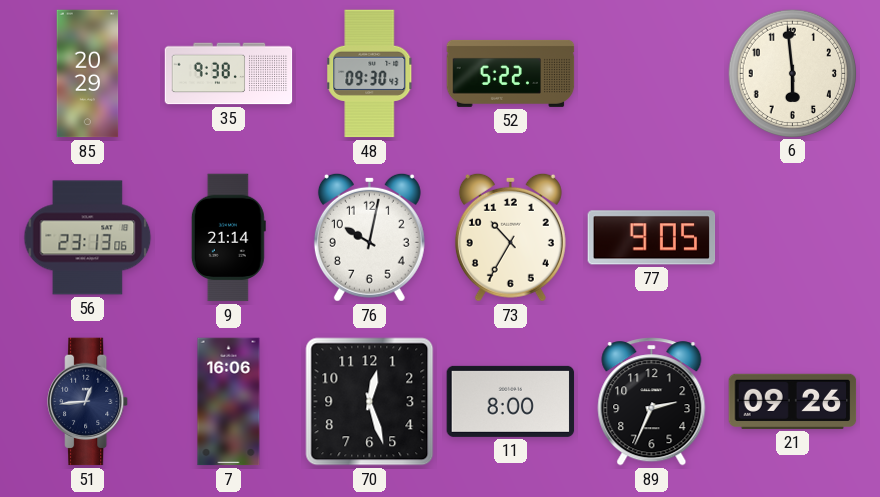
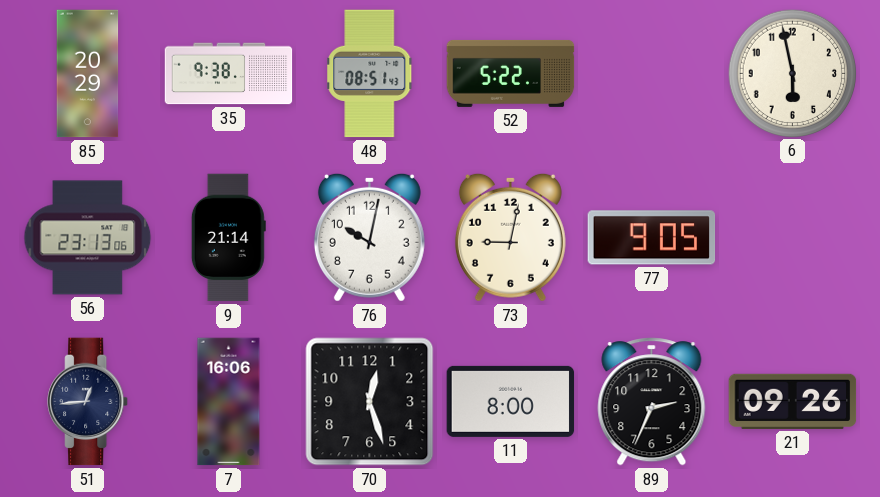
48: 09:30 -> 08:51
6: 5:59 -> 5:58
73: 10:35 -> 9:02
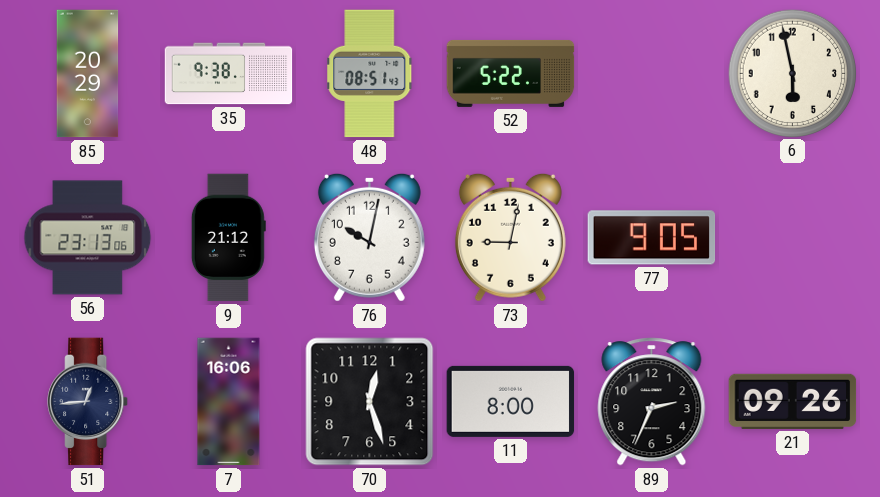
9: 21:14 -> 21:12
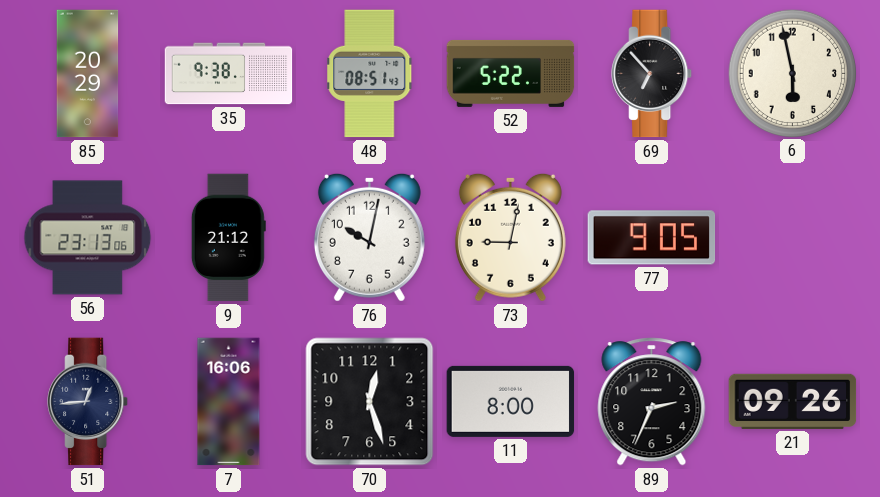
69: none -> 6:53
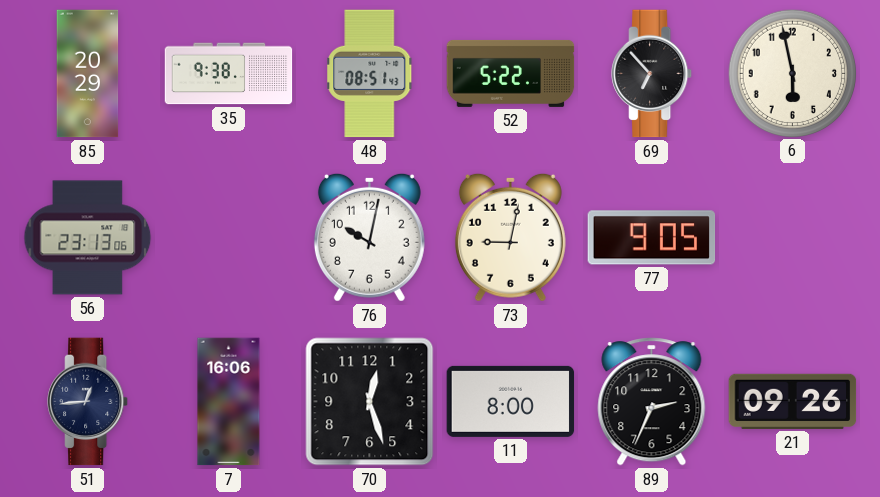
9: 21:12 -> none
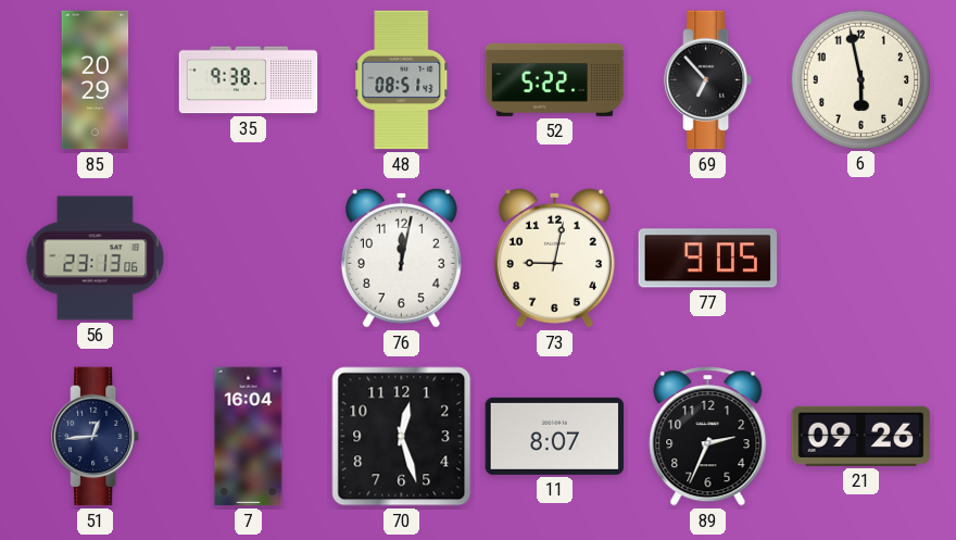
76: 10:02 -> 12:02
7: 16:06 -> 16:04
11: 8:00 -> 8:07
